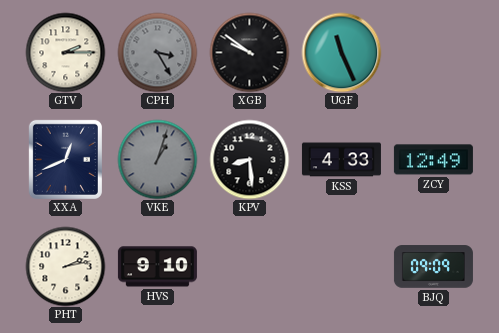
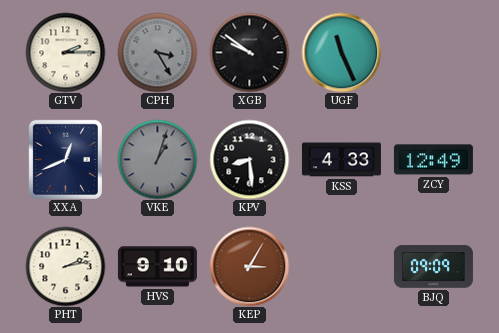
KEP: none -> 3:05
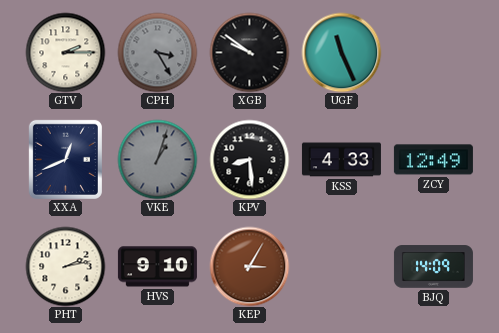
BJQ: 09:09 -> 14:09
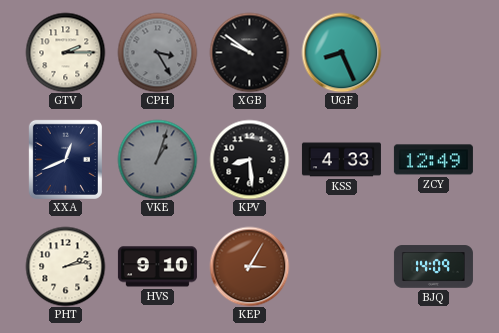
UGF: 11:26 -> 8:26
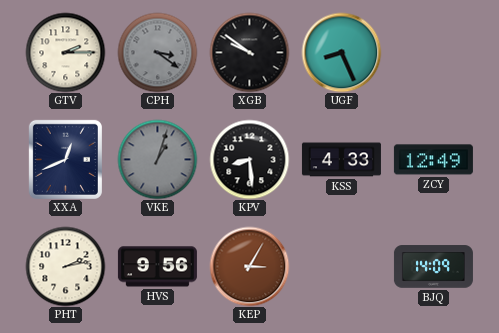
CPH: 3:25 -> 3:21
HVS: 9:10 -> 9:56
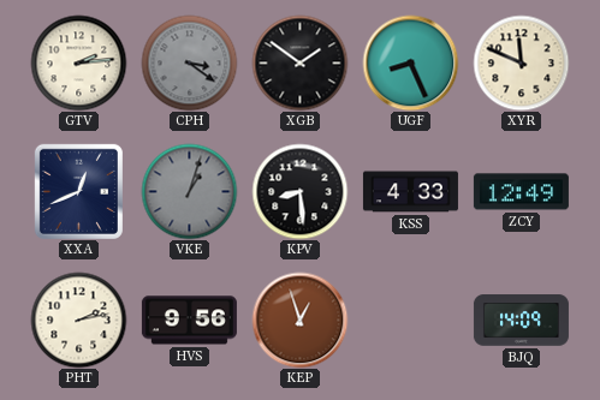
GTV: 2:15 -> 2:14
XGB: 9:51 -> 1:51
XYR: none -> 11:49
KEP: 3:05 -> 12:57
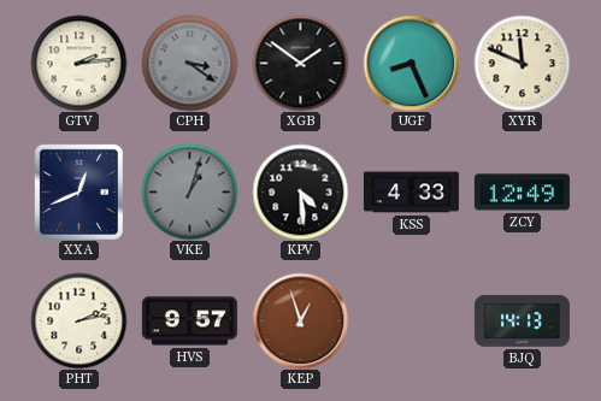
KPV: 8:29 -> 4:29
HVS: 9:56 -> 9:57
BJQ: 14:09 -> 14:13
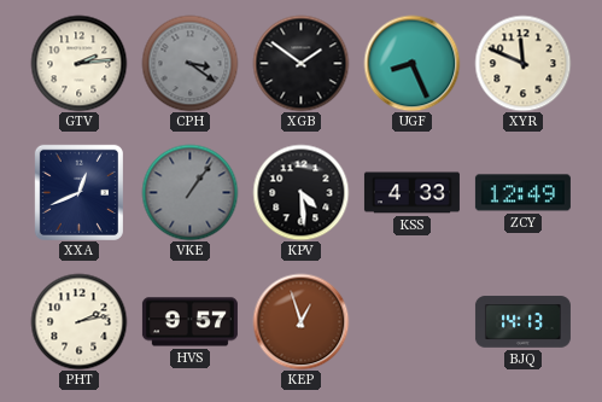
VKE: 1:03 -> 1:06
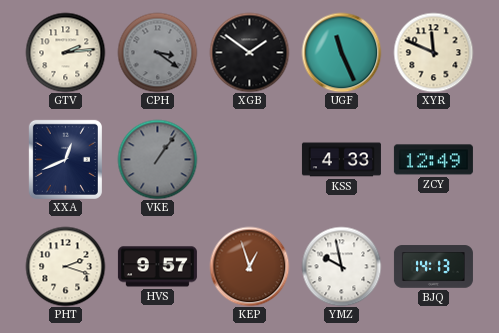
UGF: 8:26 -> 11:26
KPV: 4:29 -> none
PHT: 2:13 -> 2:18
YMZ: none -> 9:58
